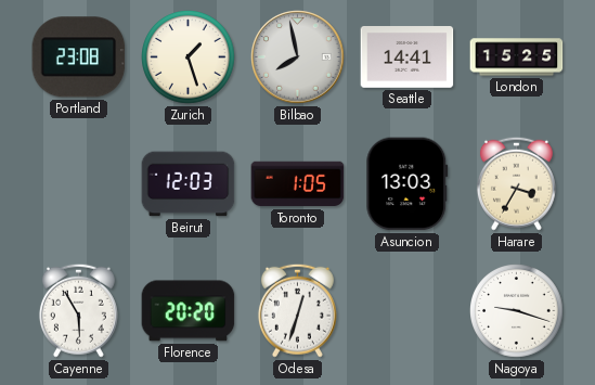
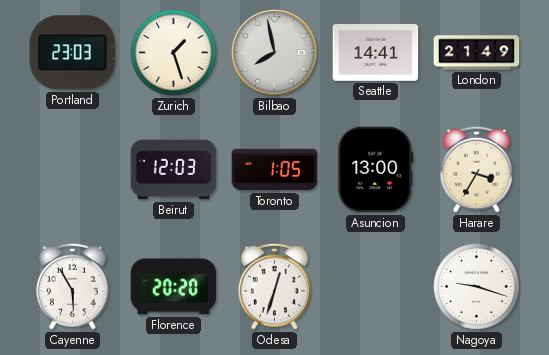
Portland: 23:08 -> 23:03
London: 15:25 -> 21:49
Asuncion: 13:03 -> 13:00
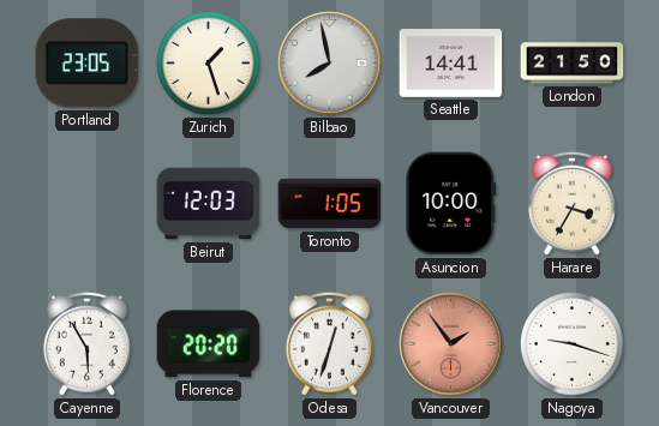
Portland: 23:03 -> 23:05
London: 21:49 -> 21:50
Asuncion: 13:00 -> 10:00
Vancouver: none -> 1:54
